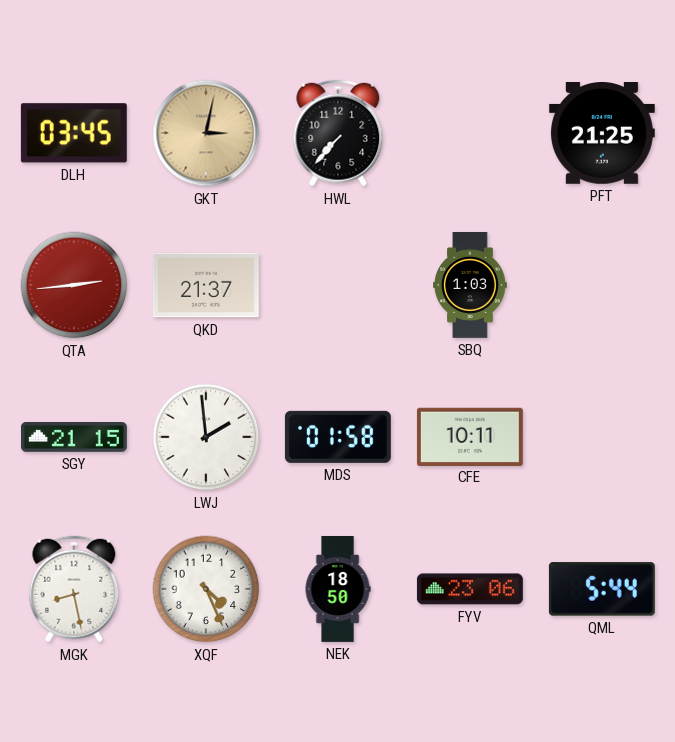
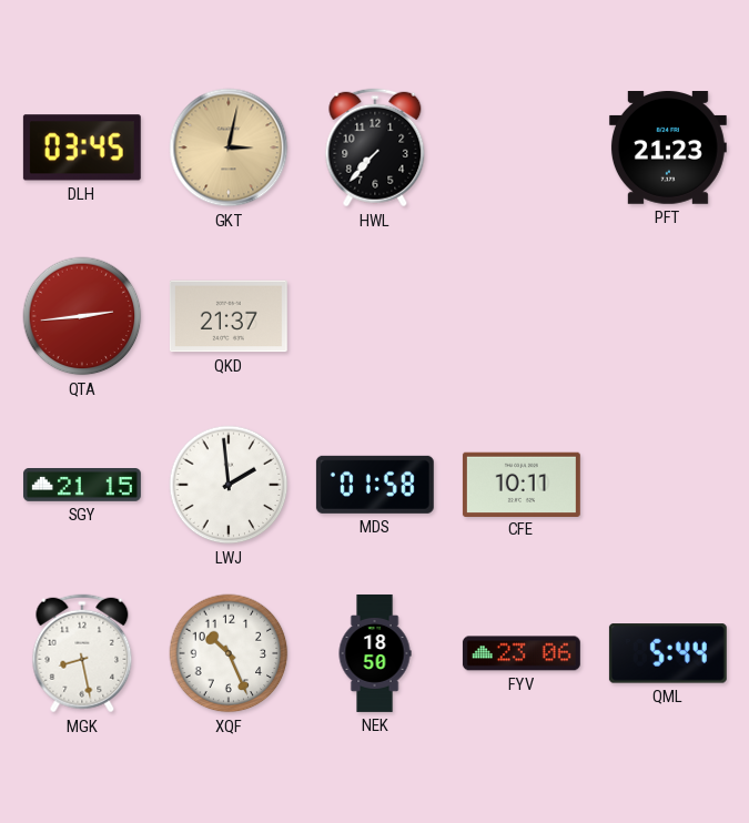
PFT: 21:25 -> 21:23
SBQ: 1:03 -> none
XQF: 4:26 -> 10:26
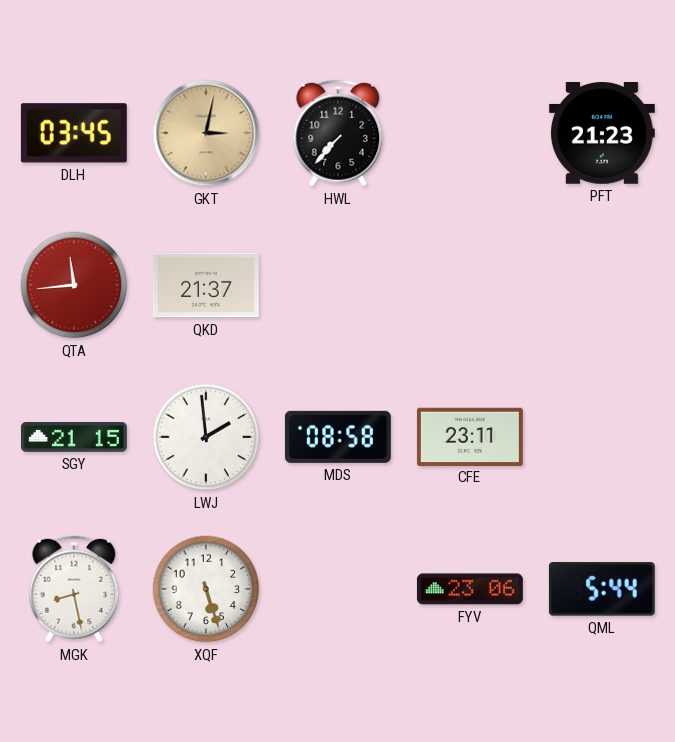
QTA: 2:44 -> 11:44
MDS: 01:58 -> 08:58
CFE: 10:11 -> 23:11
XQF: 10:26 -> 5:27
NEK: 18:50 -> none
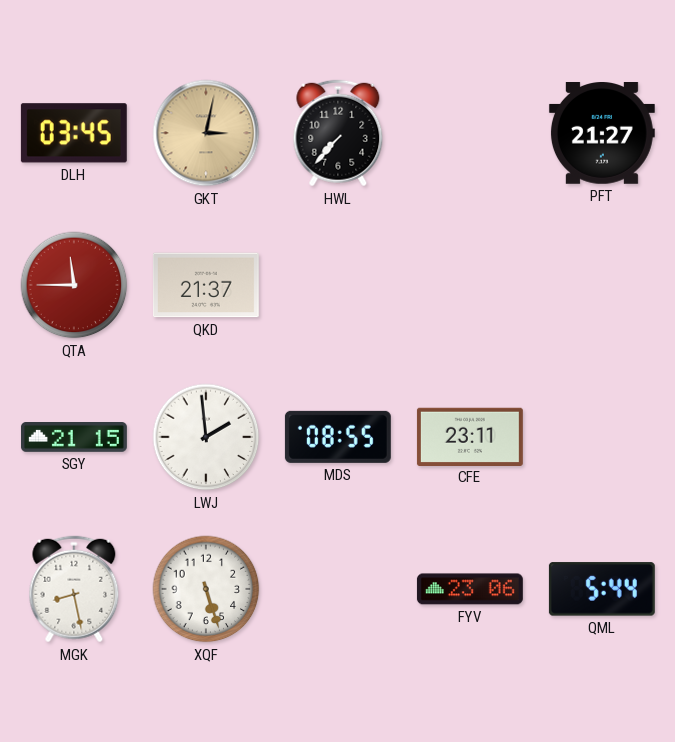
PFT: 21:23 -> 21:27
QTA: 11:44 -> 11:45
MDS: 08:58 -> 08:55
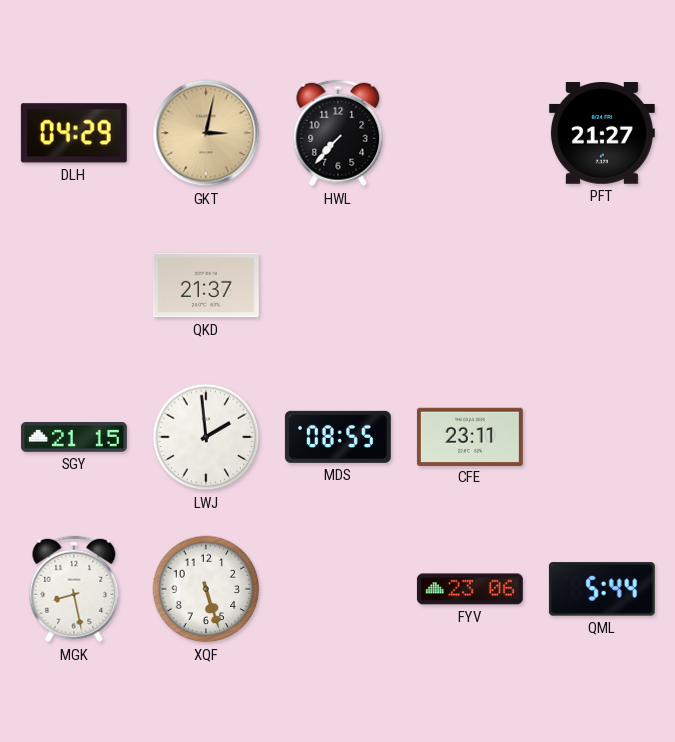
DLH: 03:45 -> 04:29
QTA: 11:45 -> none
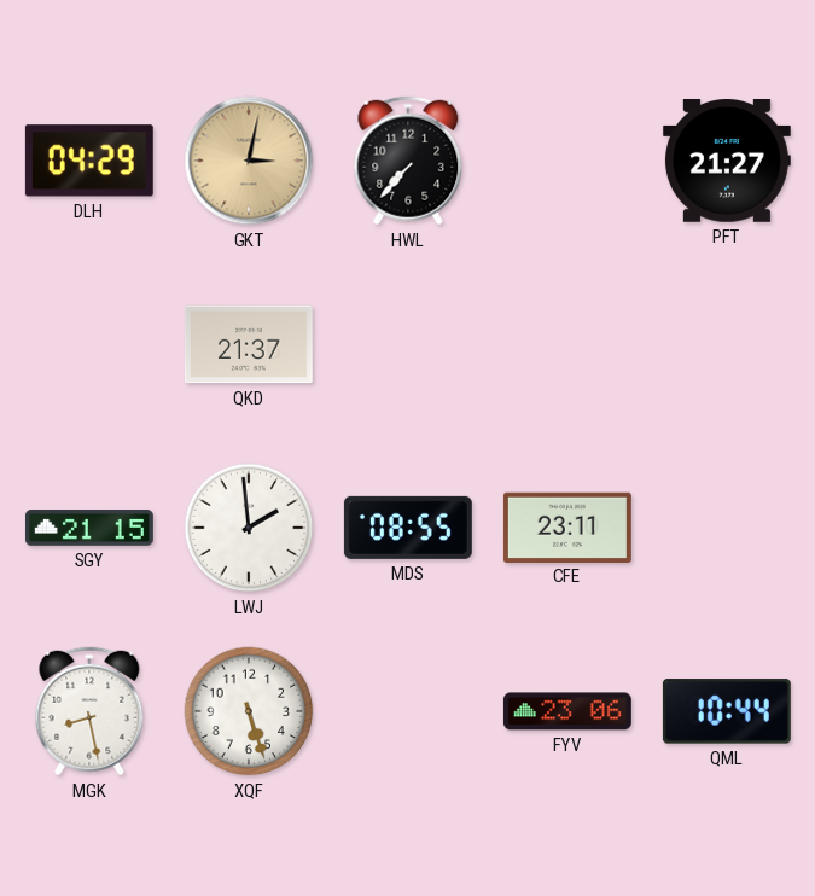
QML: 5:44 -> 10:44
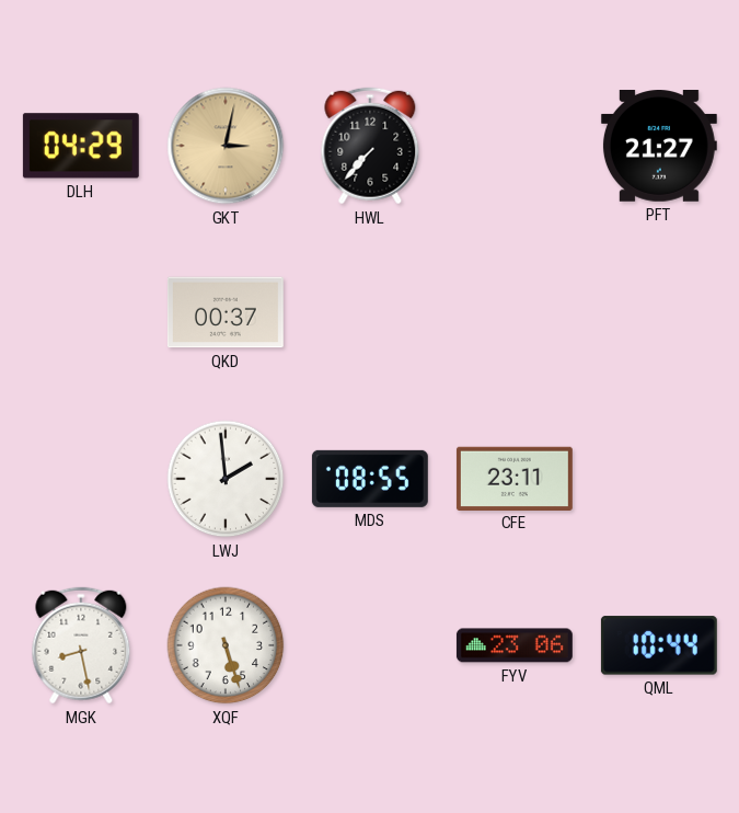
QKD: 21:37 -> 00:37
SGY: 21:15 -> none
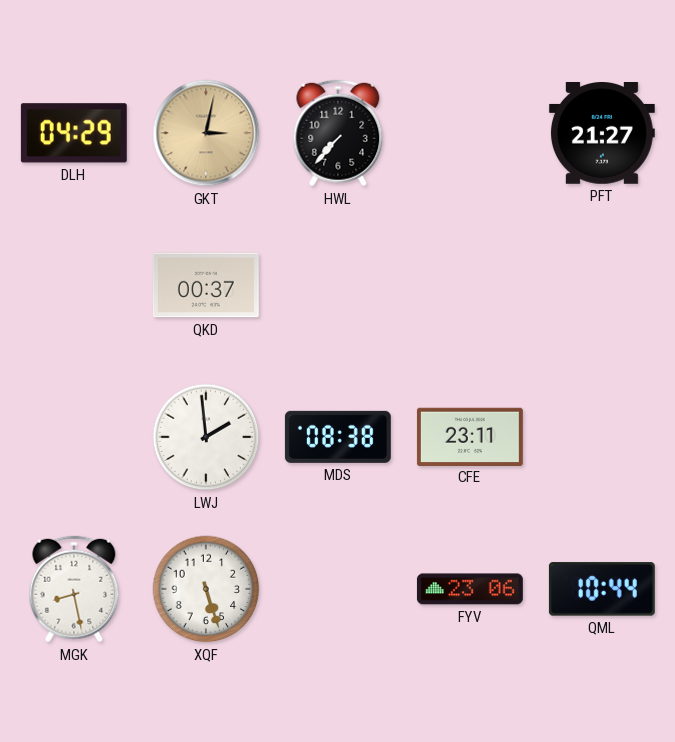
MDS: 08:55 -> 08:38
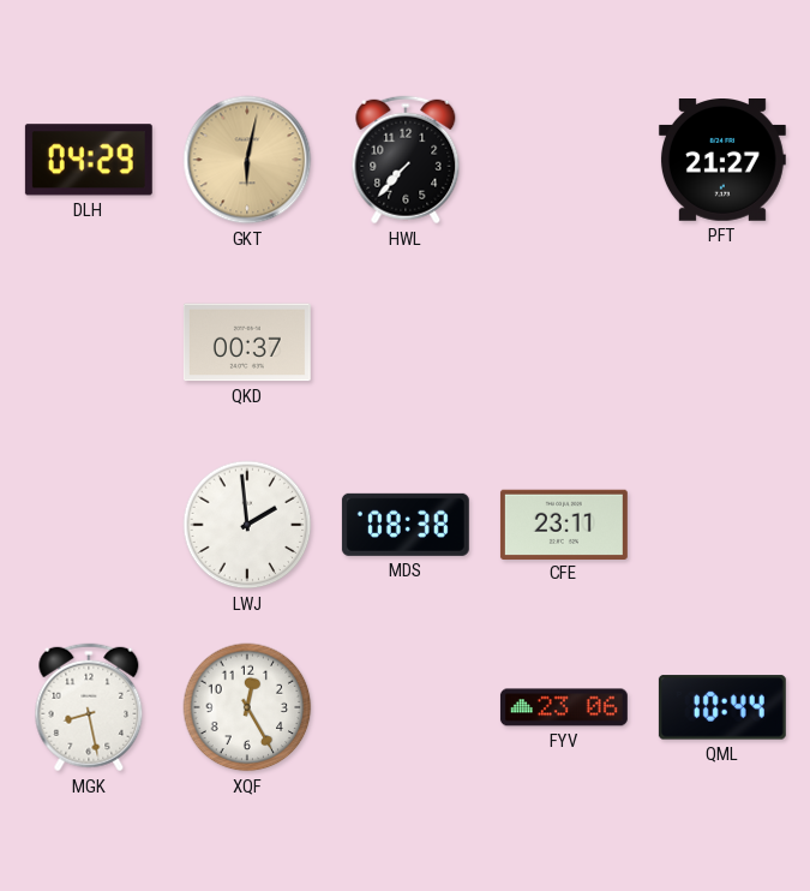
GKT: 3:02 -> 6:02
XQF: 5:27 -> 12:25
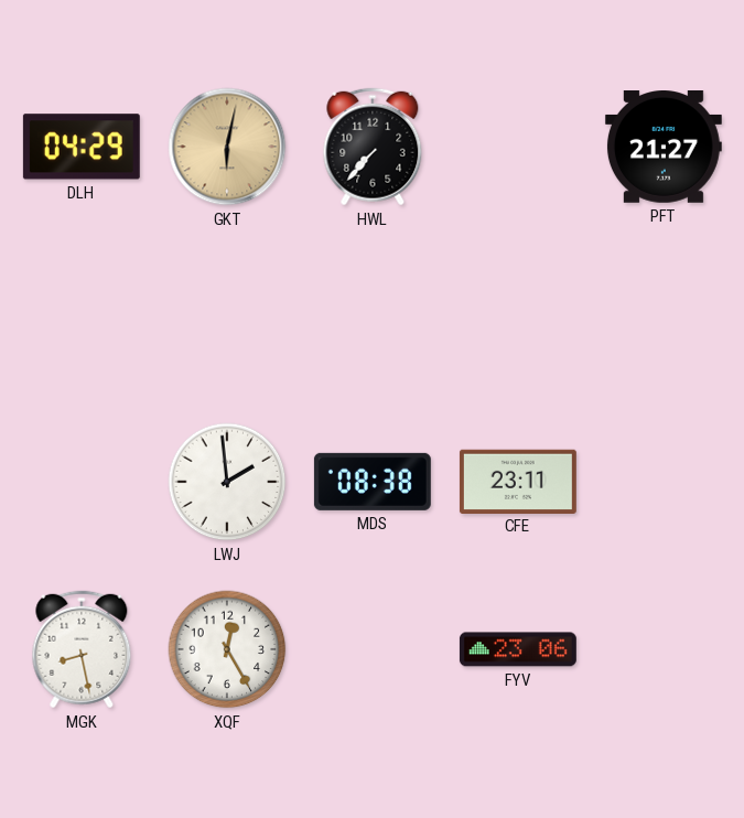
QKD: 00:37 -> none
QML: 10:44 -> none
